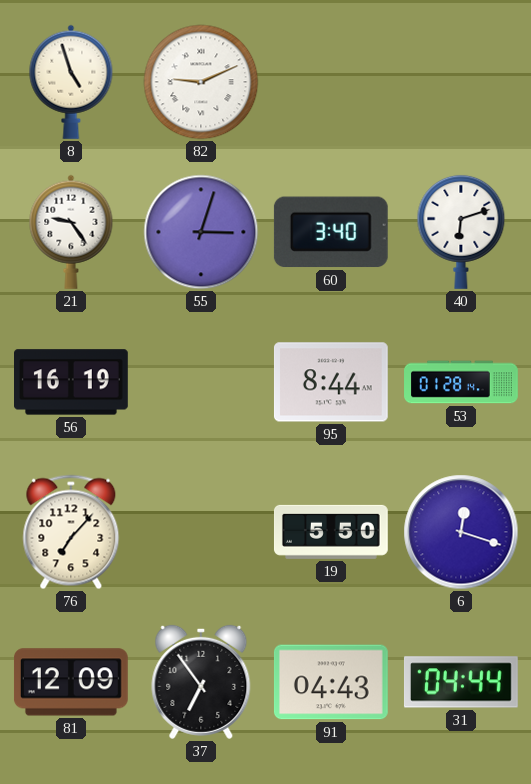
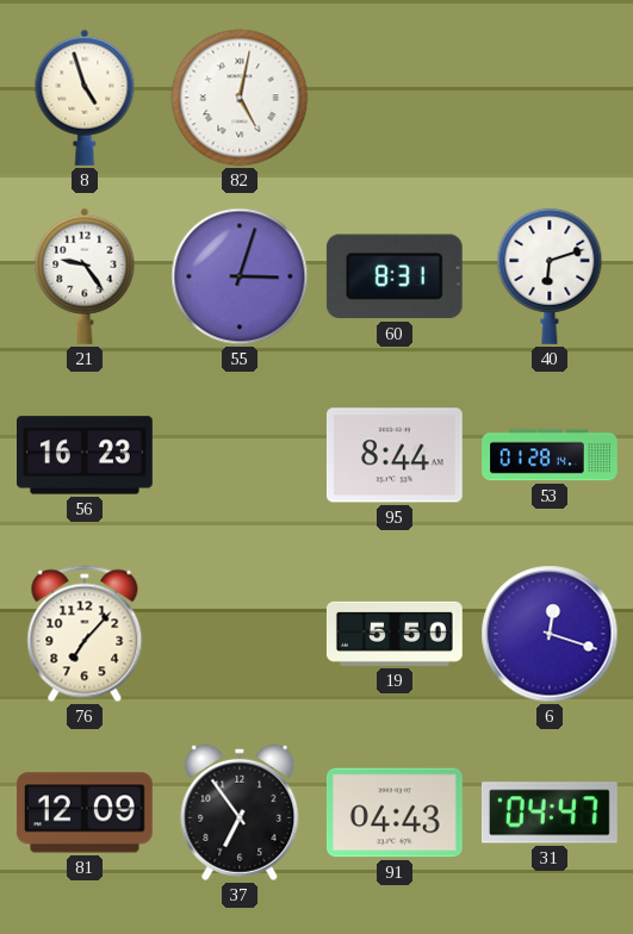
82: 9:11 -> 5:02
60: 3:40 -> 8:31
56: 16:19 -> 16:23
31: 04:44 -> 04:47
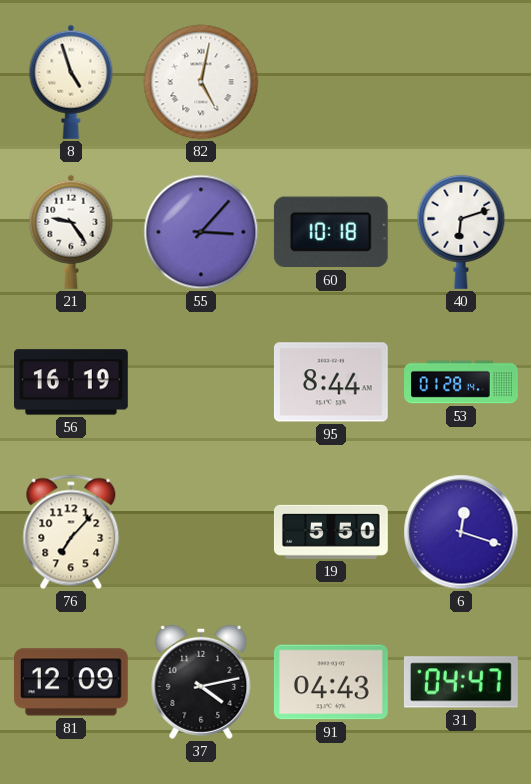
55: 3:03 -> 3:07
60: 8:31 -> 10:18
56: 16:23 -> 16:19
37: 6:54 -> 4:13
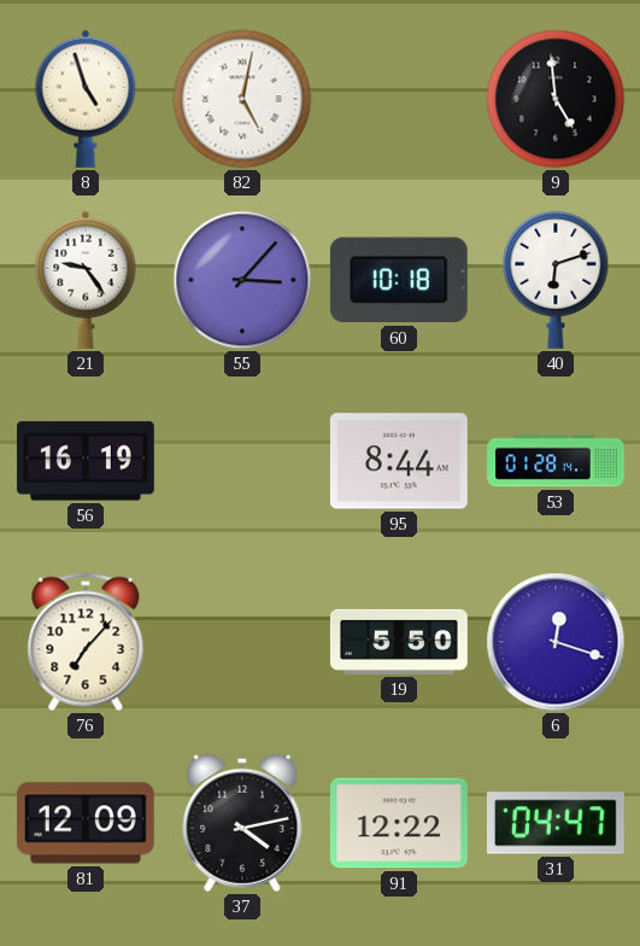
9: none -> 4:59
91: 04:43 -> 12:22
